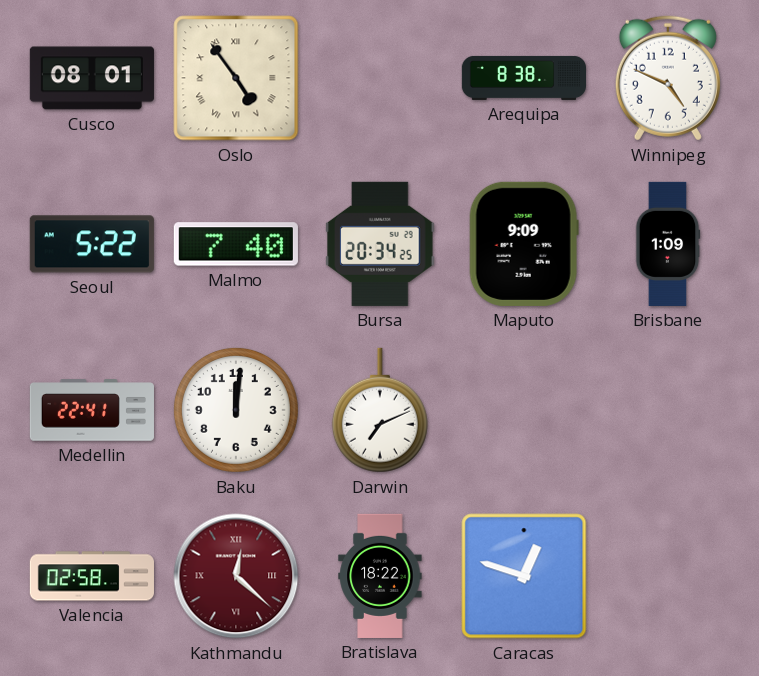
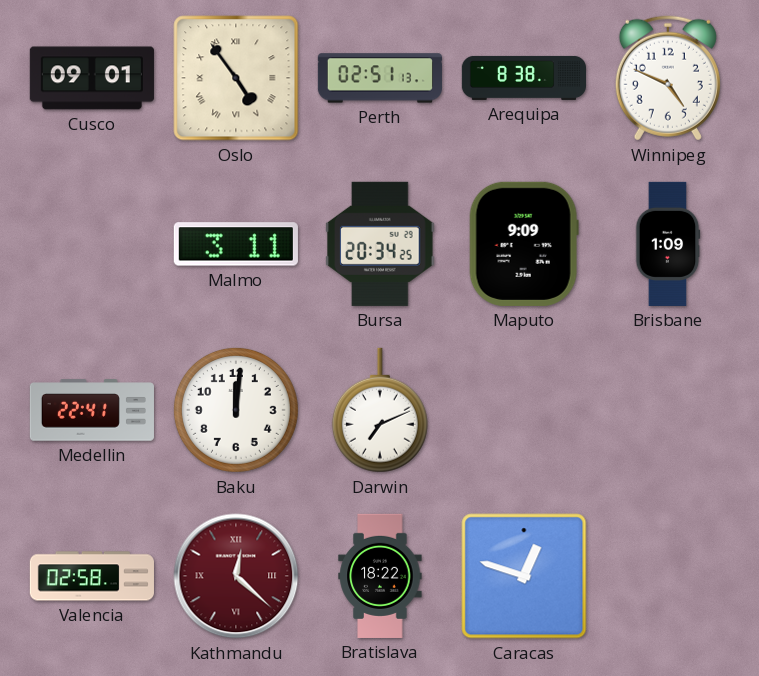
Cusco: 08:01 -> 09:01
Perth: none -> 02:51
Seoul: 5:22 -> none
Malmo: 7:40 -> 3:11
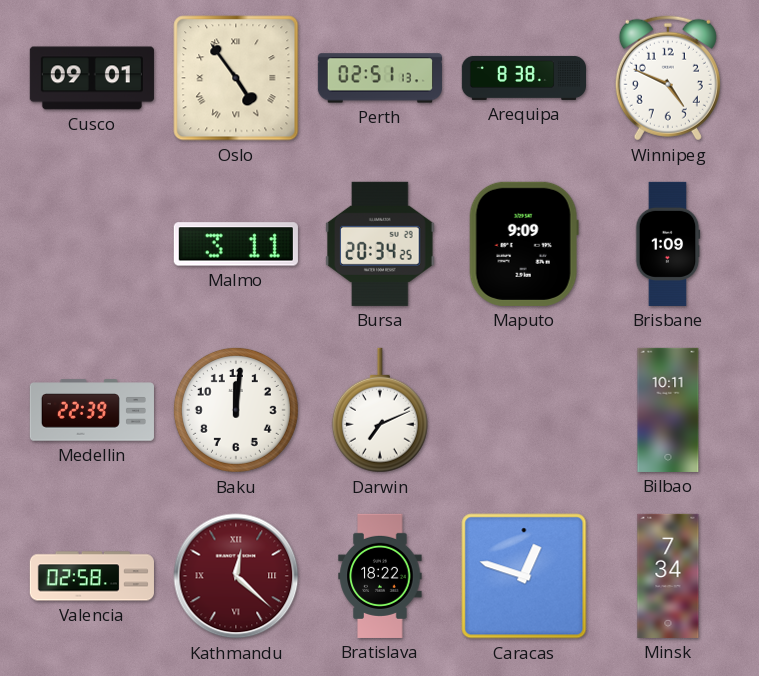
Medellin: 22:41 -> 22:39
Bilbao: none -> 10:11
Minsk: none -> 7:34
